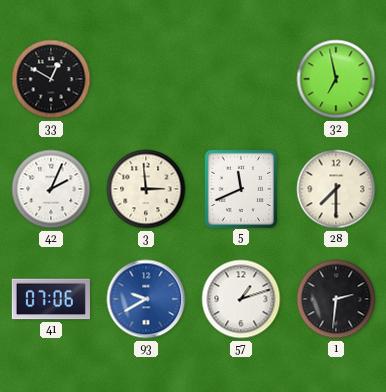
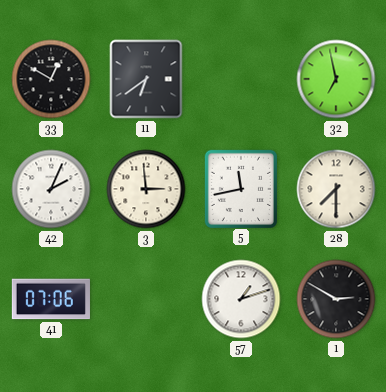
11: none -> 6:39
5: 11:41 -> 11:43
93: 9:40 -> none
1: 2:31 -> 2:50
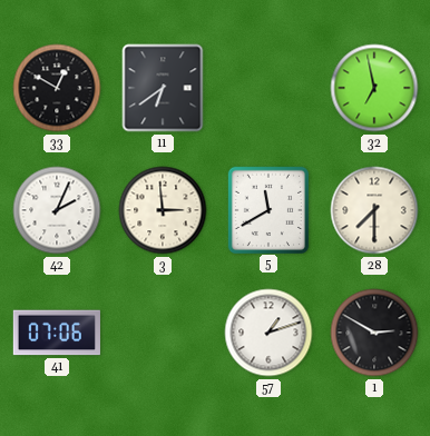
5: 11:43 -> 11:40
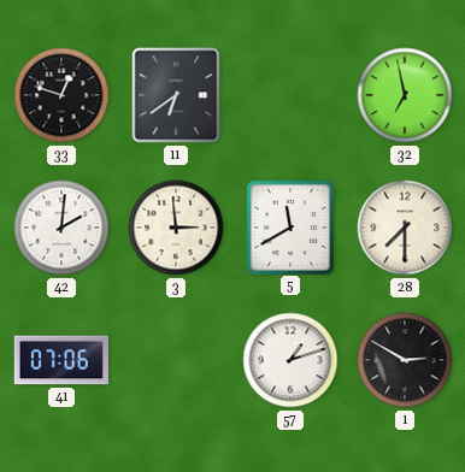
33: 12:50 -> 12:48
42: 2:04 -> 2:01
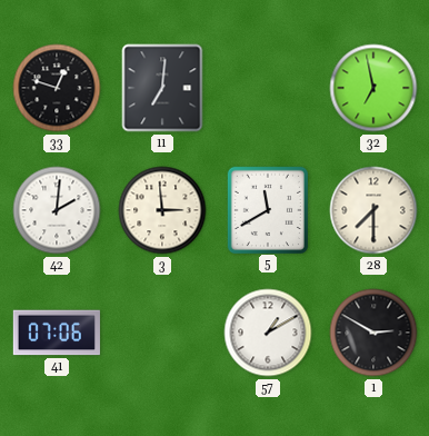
11: 6:39 -> 7:01
57: 1:12 -> 1:10
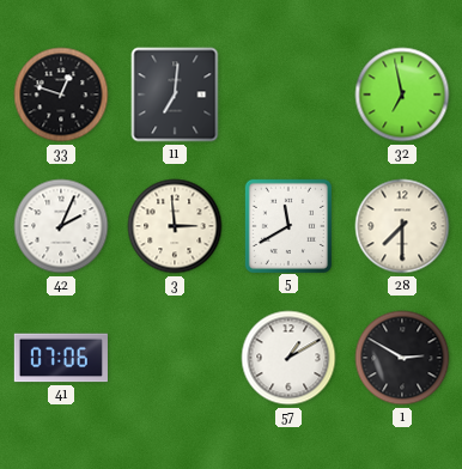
42: 2:01 -> 2:04
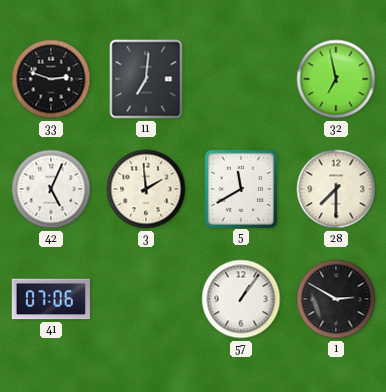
33: 12:48 -> 2:48
42: 2:04 -> 5:04
3: 2:59 -> 1:59
57: 1:10 -> 1:06
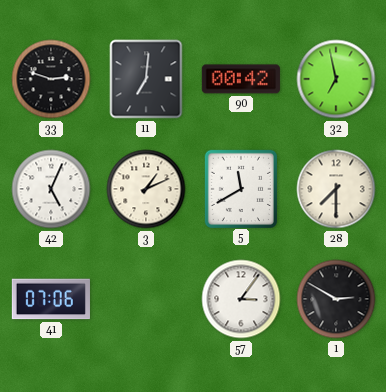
90: none -> 00:42
3: 1:59 -> 1:11
57: 1:06 -> 3:06
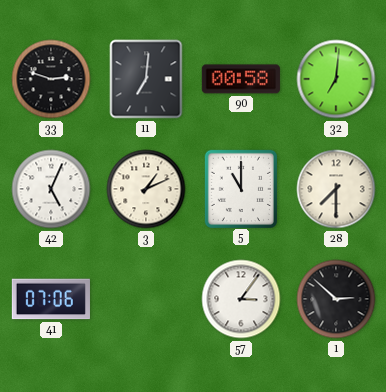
90: 00:42 -> 00:58
32: 6:58 -> 7:01
5: 11:40 -> 11:00
1: 2:50 -> 2:52
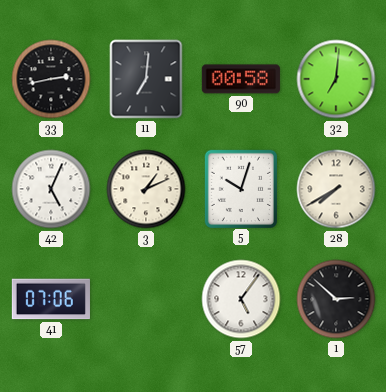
33: 2:48 -> 2:43
5: 11:00 -> 10:03
28: 7:30 -> 7:40
57: 3:06 -> 5:06
